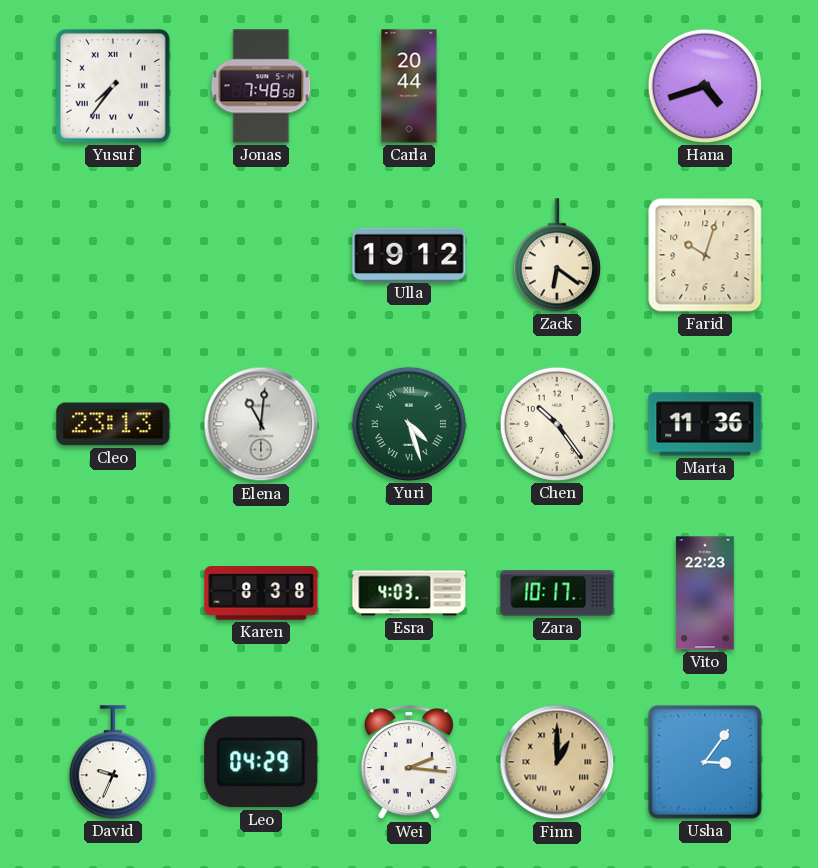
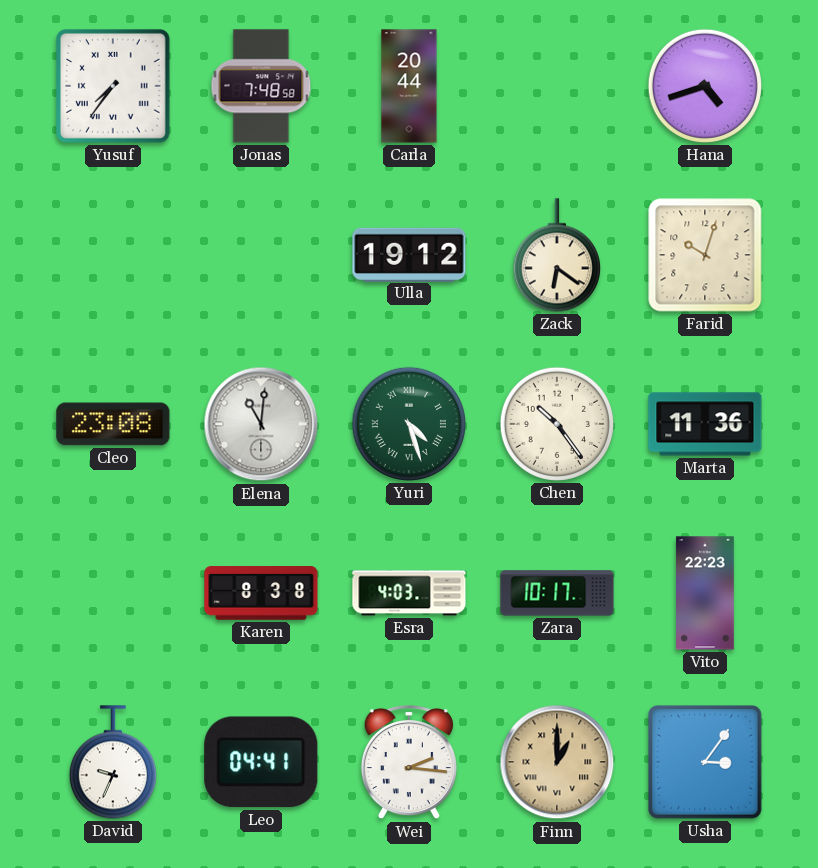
Cleo: 23:13 -> 23:08
Leo: 04:29 -> 04:41
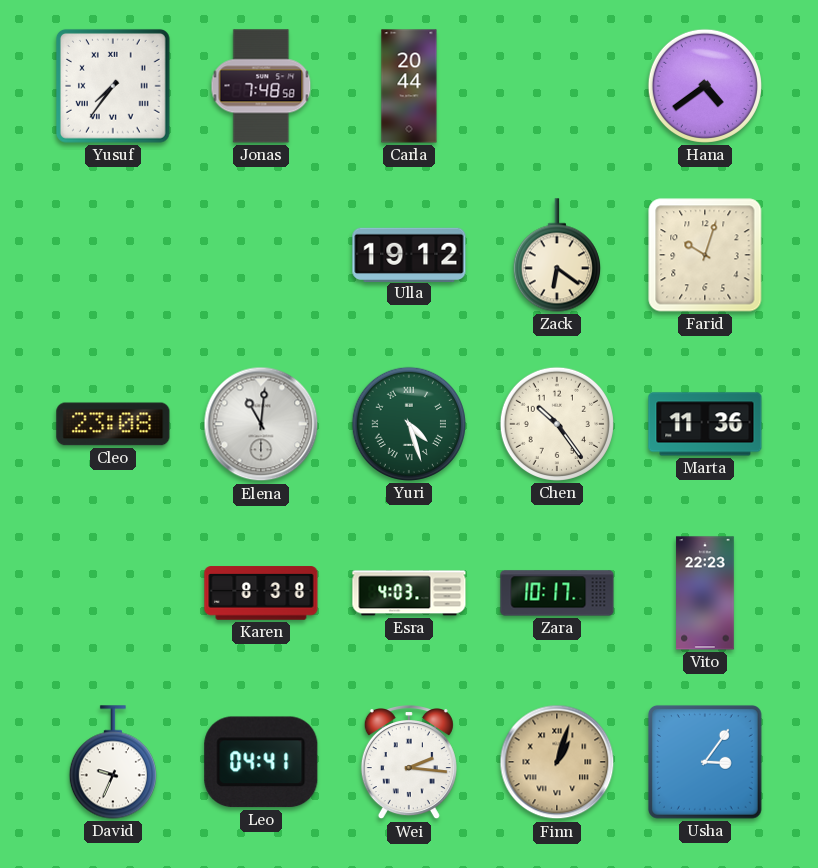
Hana: 4:42 -> 4:39
Finn: 1:00 -> 1:03
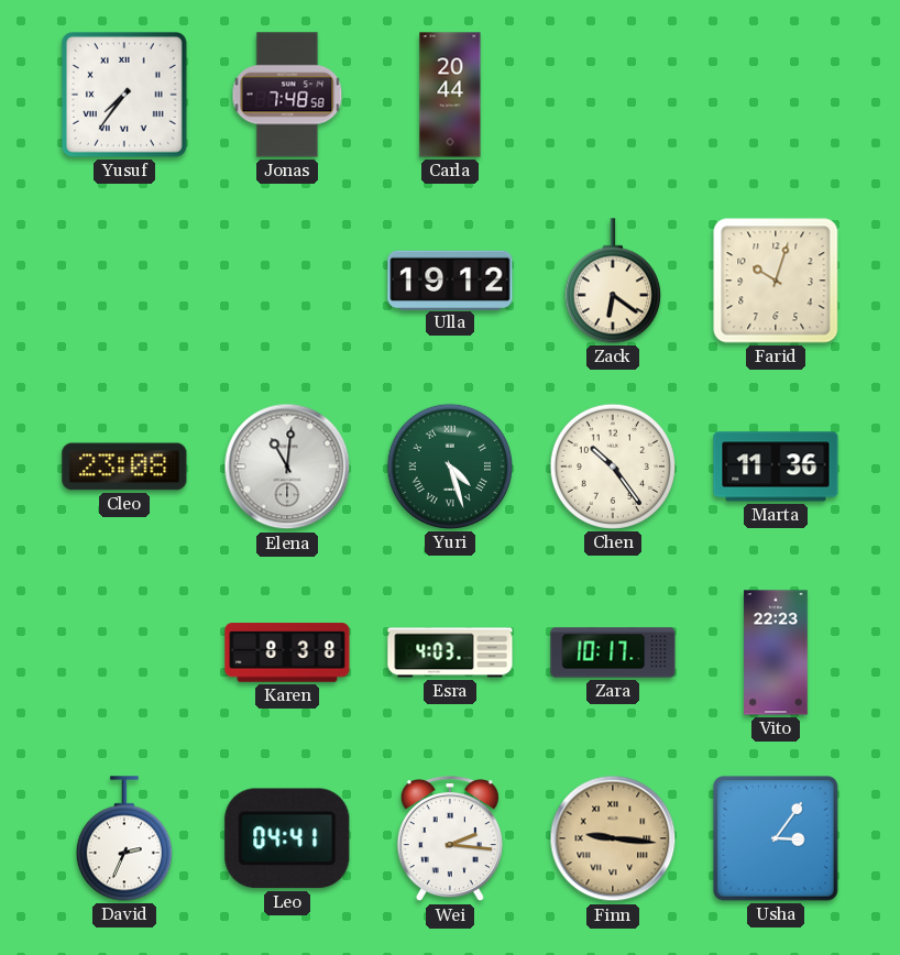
Hana: 4:39 -> none
David: 9:34 -> 2:34
Finn: 1:03 -> 9:16
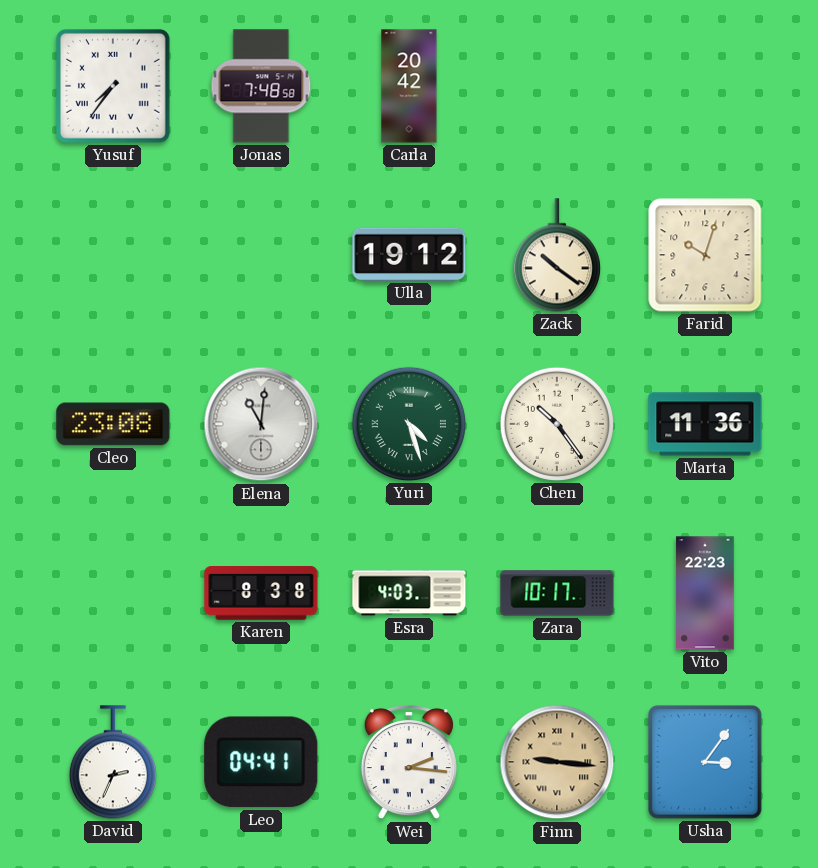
Carla: 20:44 -> 20:42
Zack: 6:21 -> 10:21
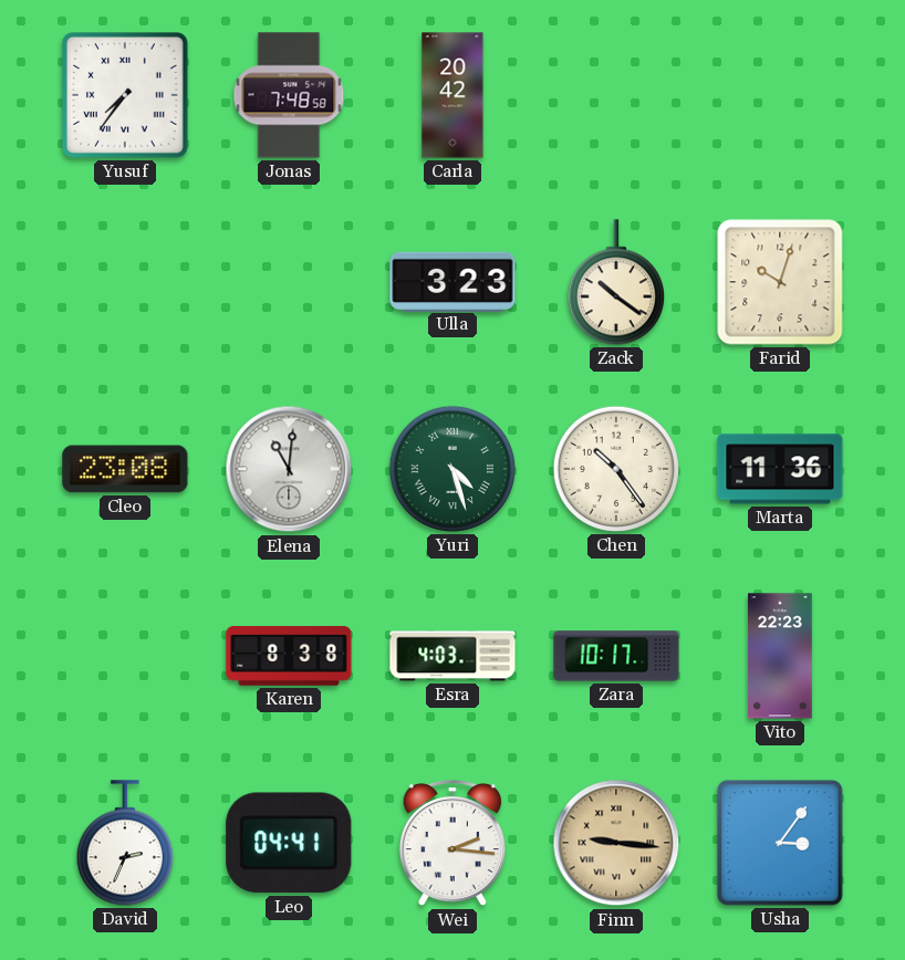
Ulla: 19:12 -> 3:23
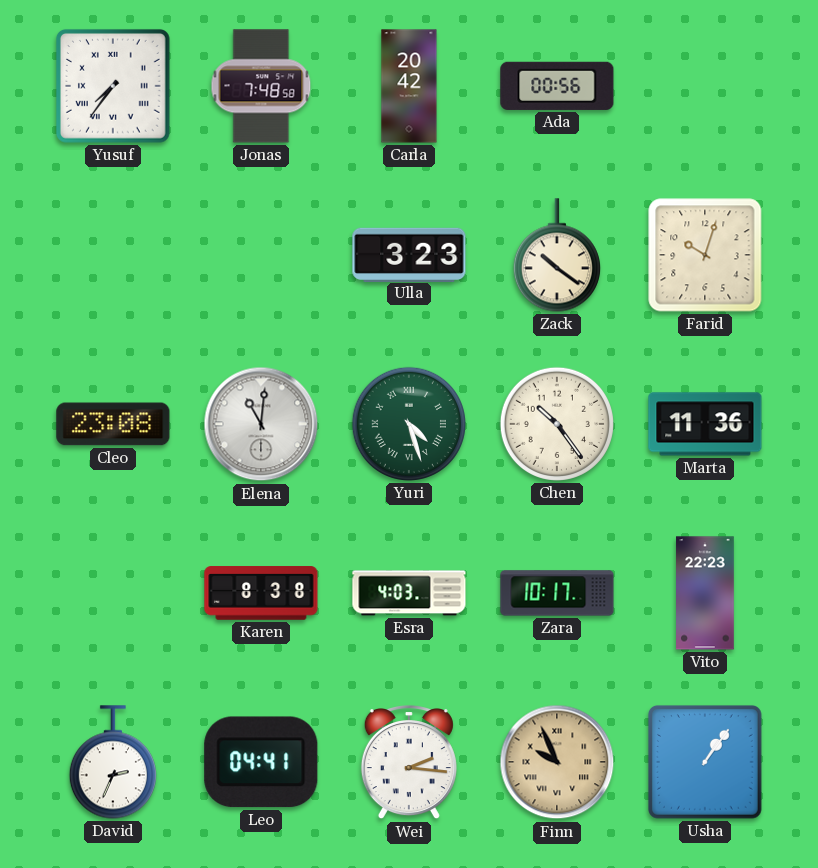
Ada: none -> 00:56
Finn: 9:16 -> 9:56
Usha: 3:06 -> 1:06
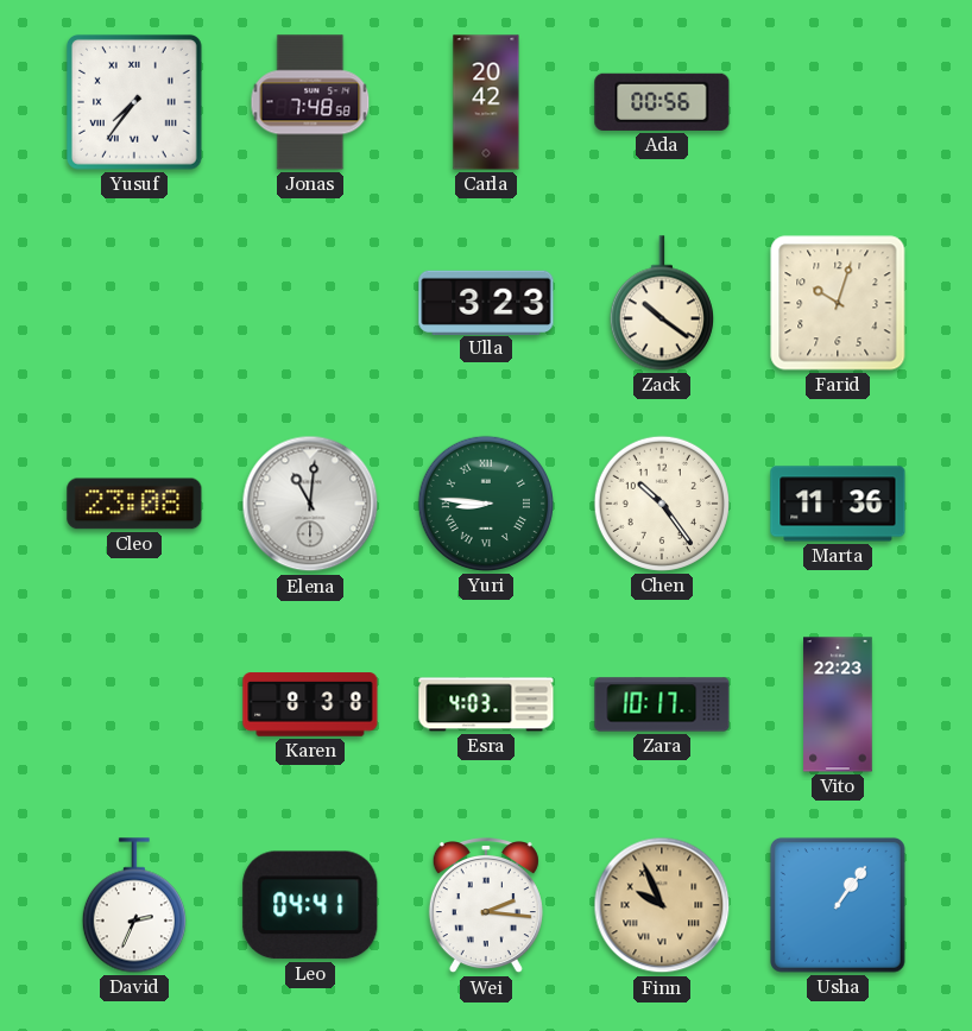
Yuri: 4:27 -> 8:46
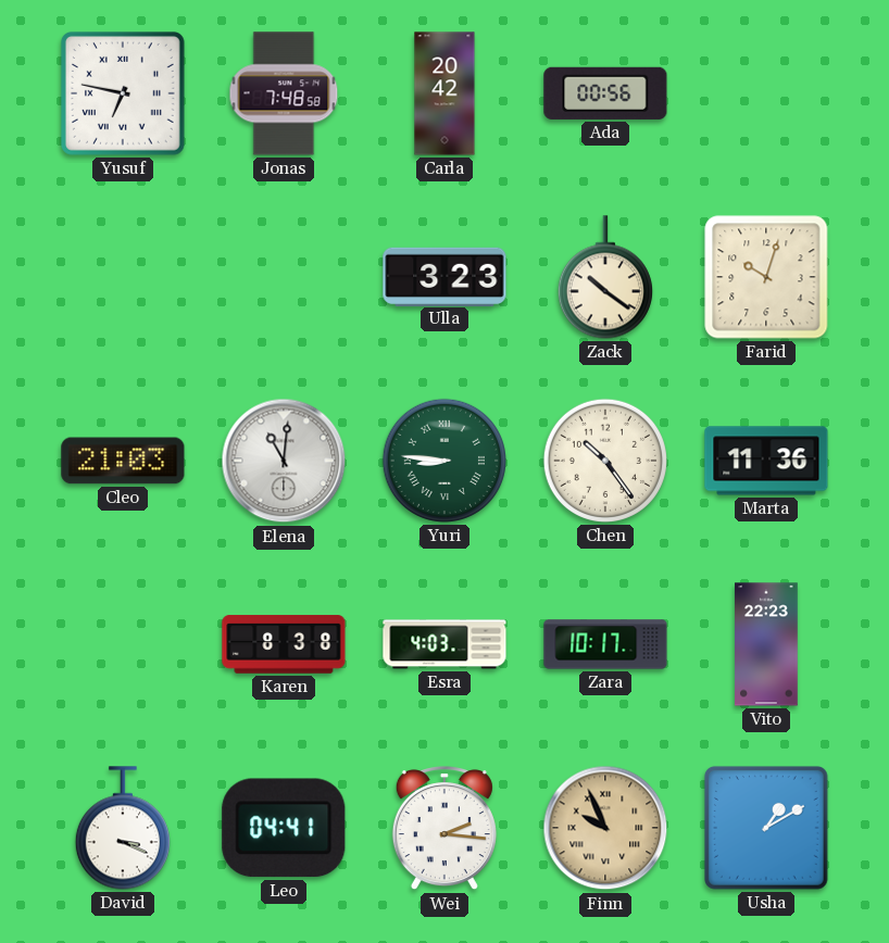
Yusuf: 7:36 -> 6:47
Cleo: 23:08 -> 21:03
David: 2:34 -> 3:19
Usha: 1:06 -> 1:10
